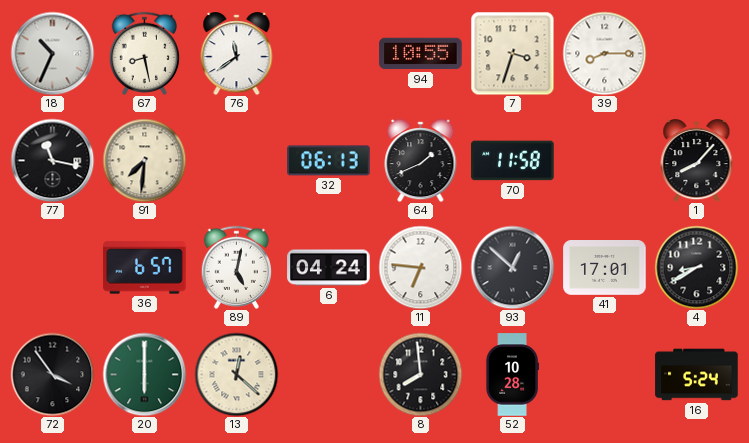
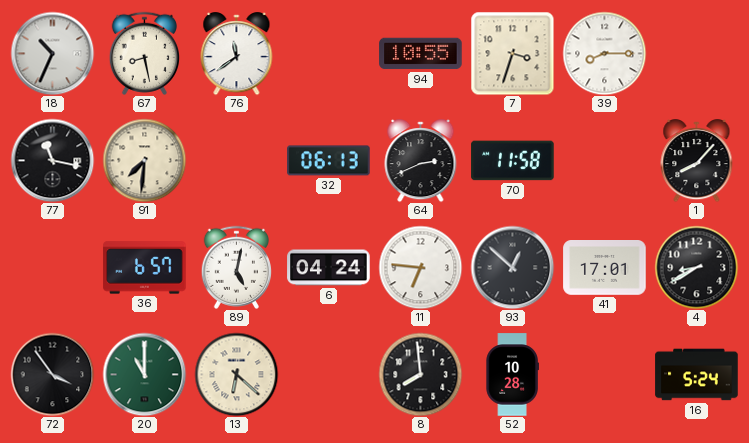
64: 1:41 -> 2:41
20: 6:00 -> 11:00
13: 12:22 -> 6:22
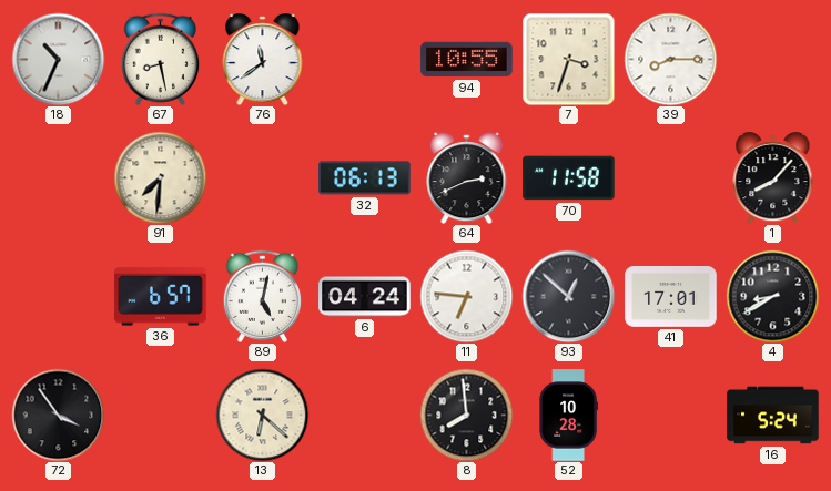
77: 11:17 -> none
20: 11:00 -> none
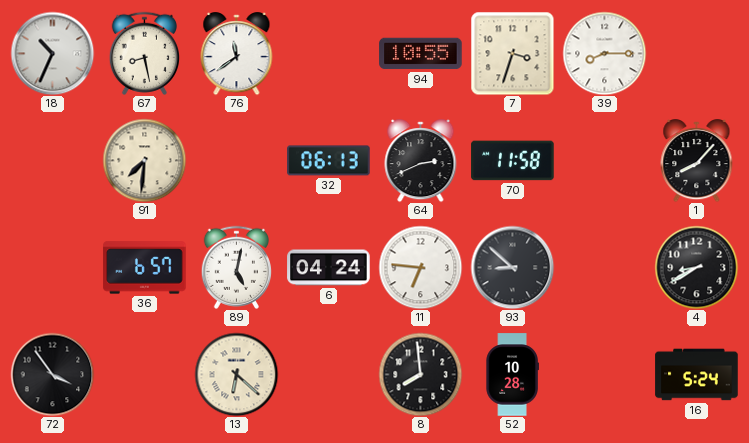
93: 12:52 -> 8:52
41: 17:01 -> none
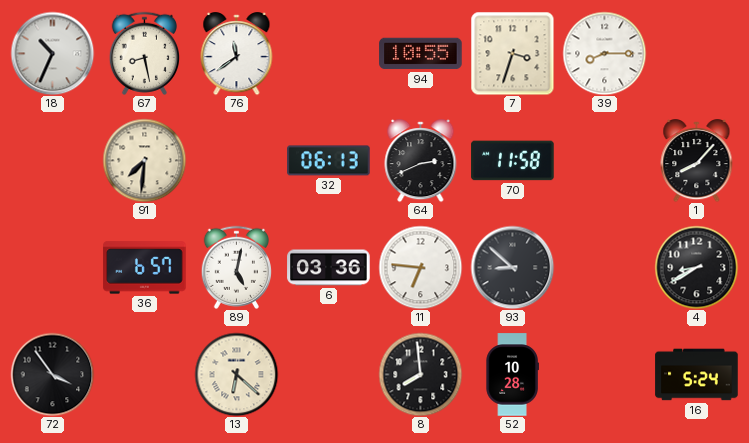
6: 04:24 -> 03:36
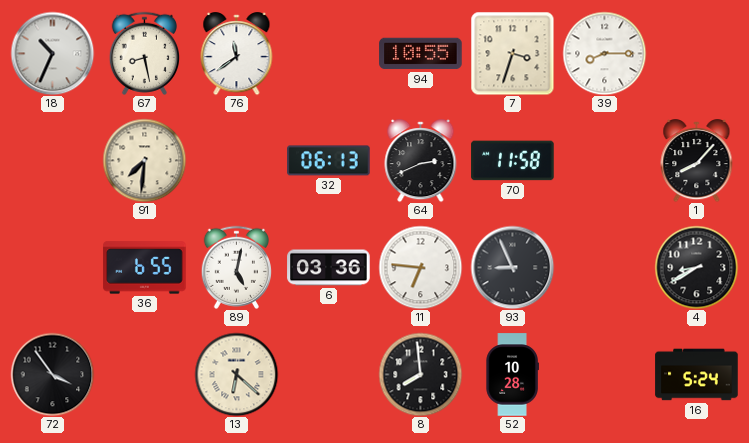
36: 6:57 -> 6:55
93: 8:52 -> 8:56
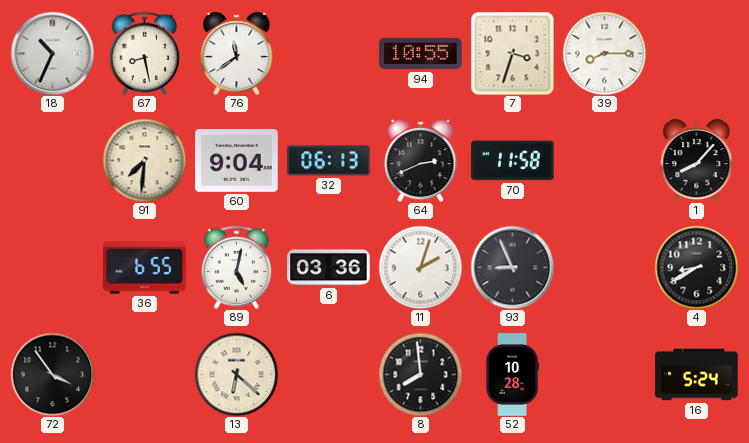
60: none -> 9:04
11: 6:46 -> 2:03
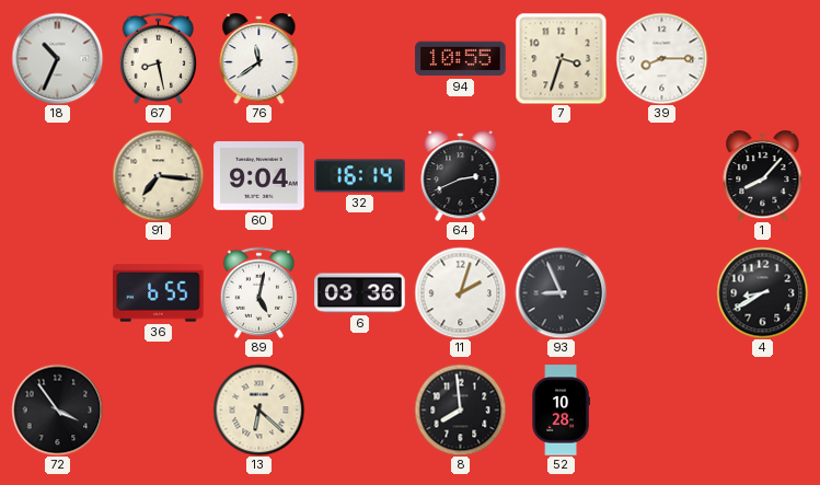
91: 7:31 -> 7:16
32: 06:13 -> 16:14
70: 11:58 -> none
16: 5:24 -> none
